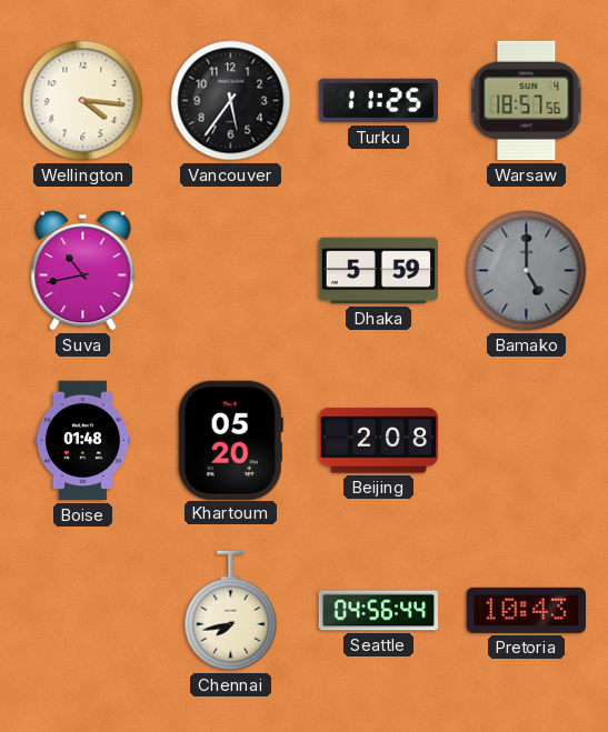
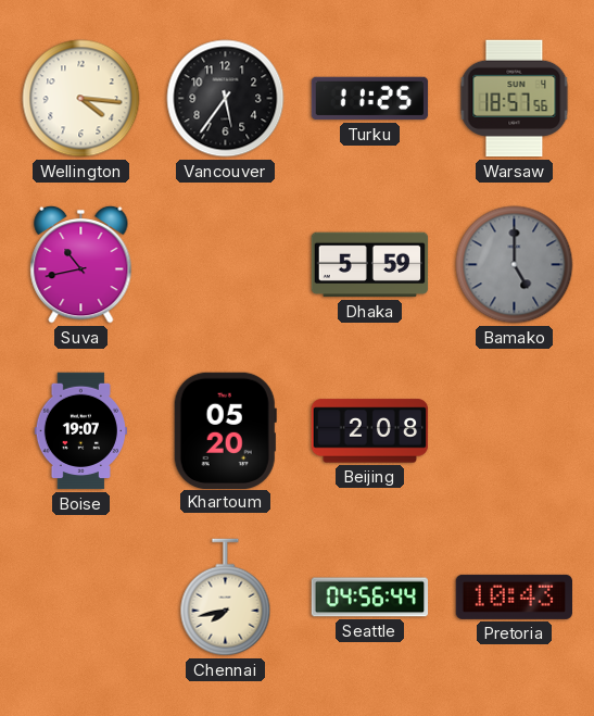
Boise: 01:48 -> 19:07
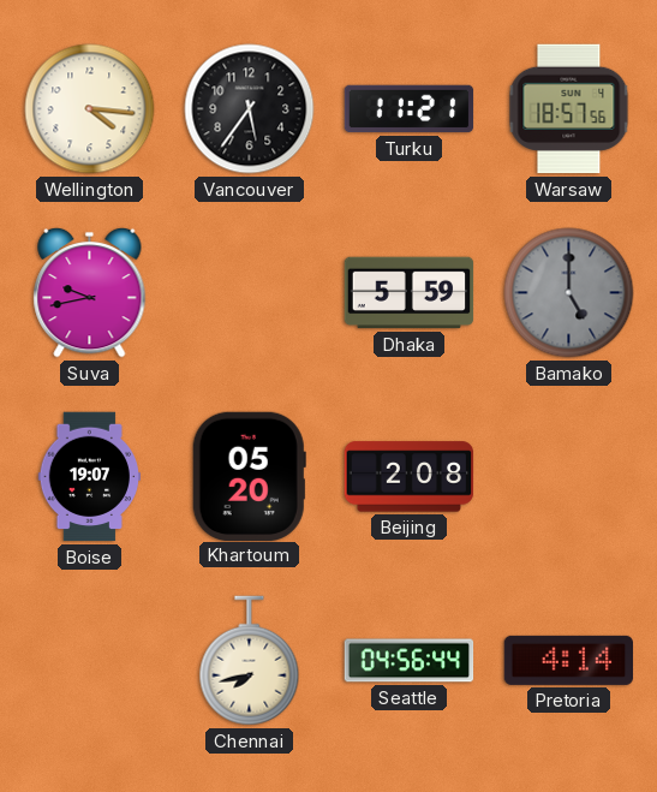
Turku: 11:25 -> 11:21
Suva: 10:43 -> 9:43
Pretoria: 10:43 -> 4:14
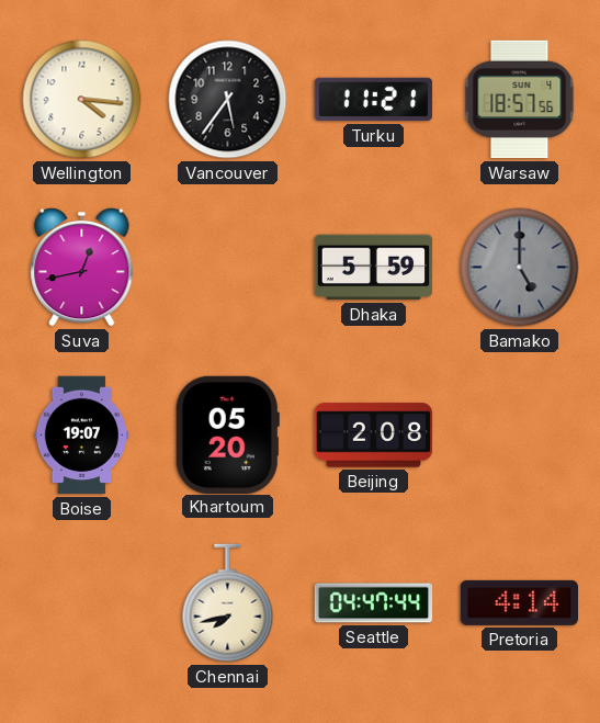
Suva: 9:43 -> 12:43
Seattle: 04:56 -> 04:47
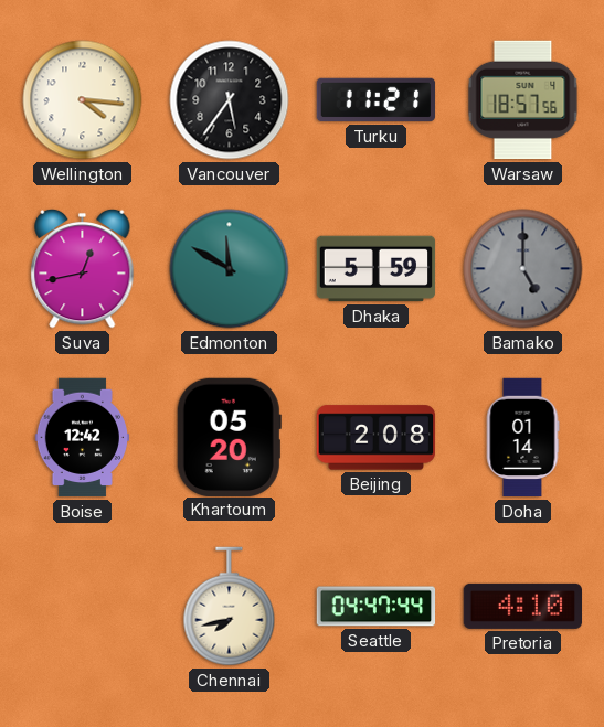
Edmonton: none -> 11:50
Boise: 19:07 -> 12:42
Doha: none -> 01:14
Pretoria: 4:14 -> 4:10
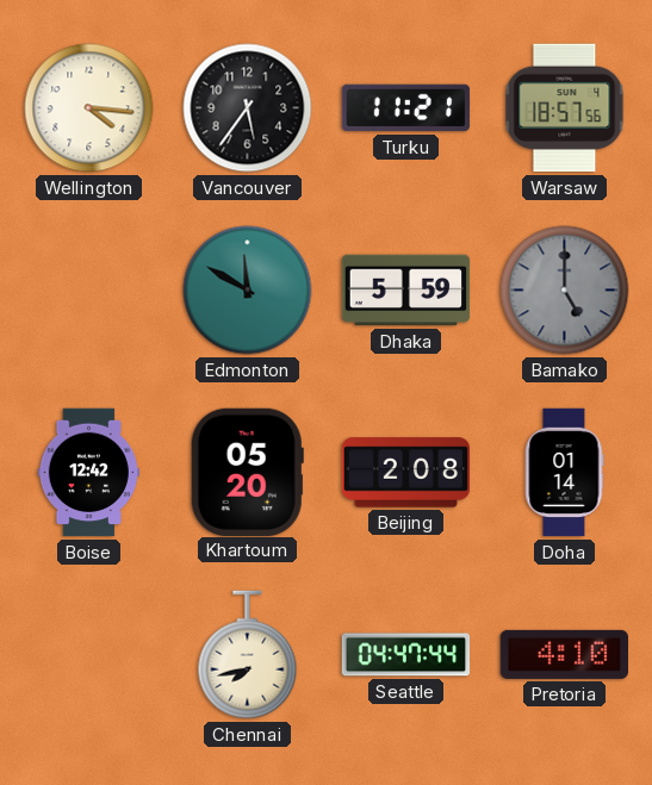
Suva: 12:43 -> none
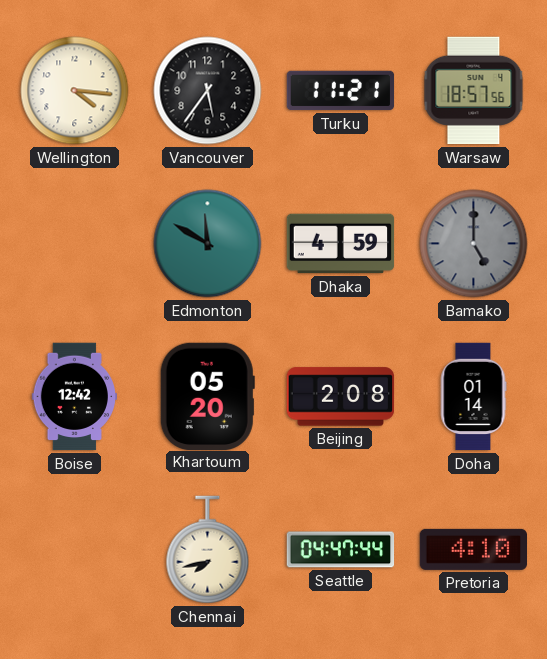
Dhaka: 5:59 -> 4:59
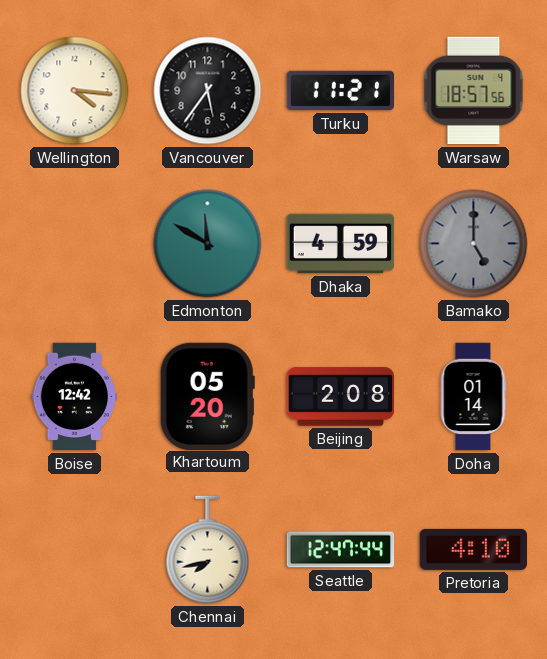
Seattle: 04:47 -> 12:47
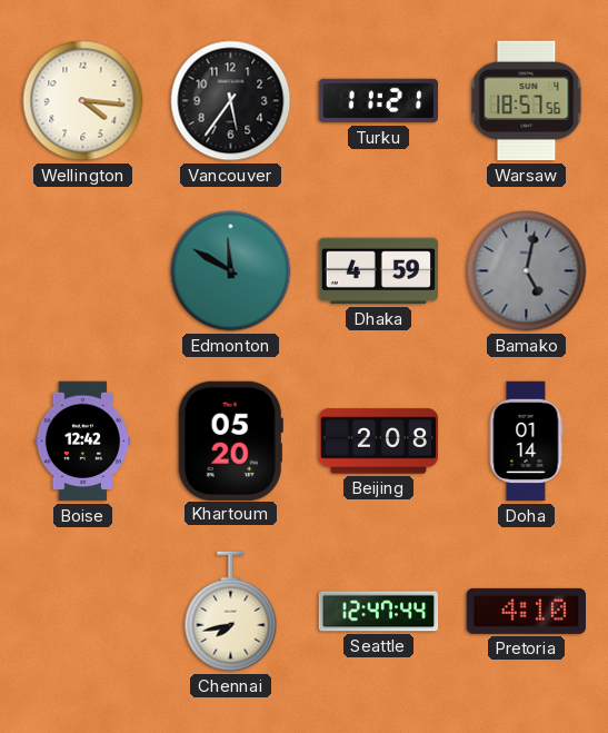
Bamako: 5:00 -> 5:02
